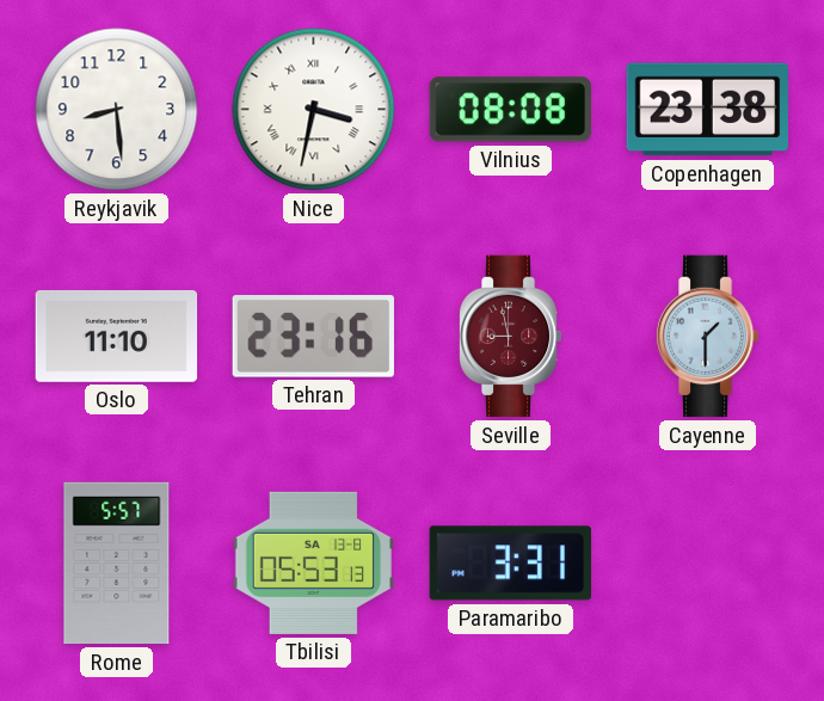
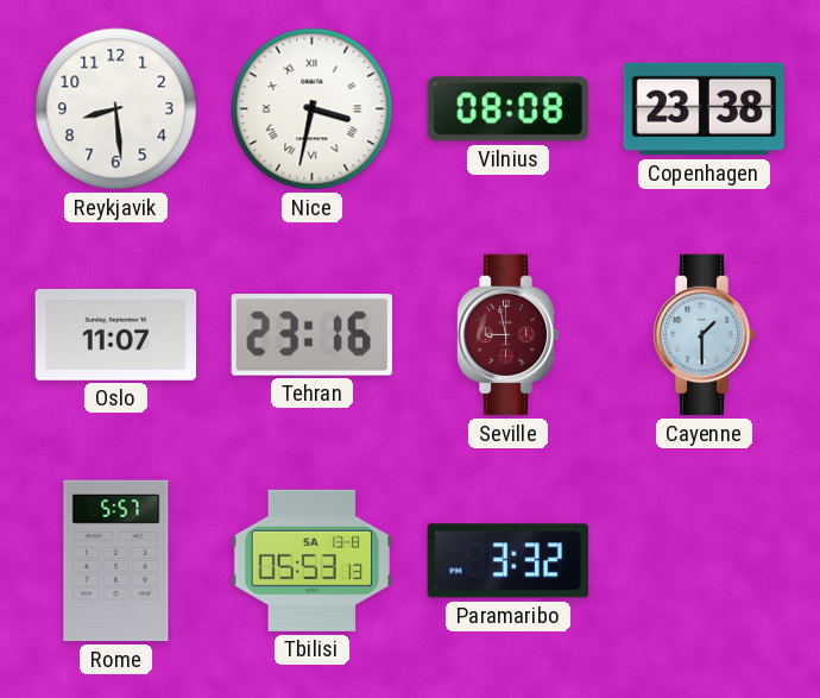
Oslo: 11:10 -> 11:07
Paramaribo: 3:31 -> 3:32
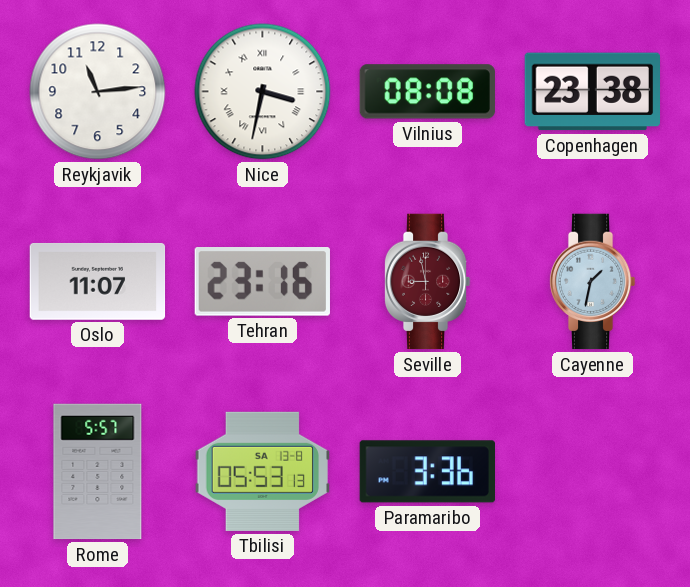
Reykjavik: 8:29 -> 11:14
Cayenne: 1:30 -> 1:32
Paramaribo: 3:32 -> 3:36
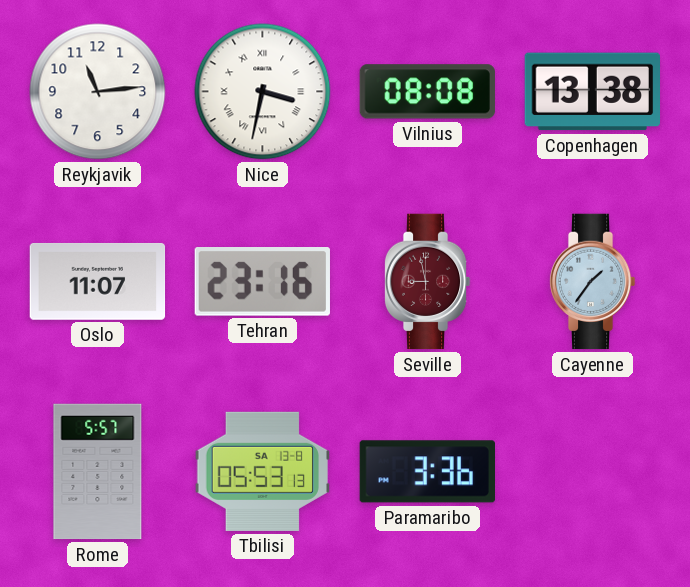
Copenhagen: 23:38 -> 13:38
Cayenne: 1:32 -> 1:36
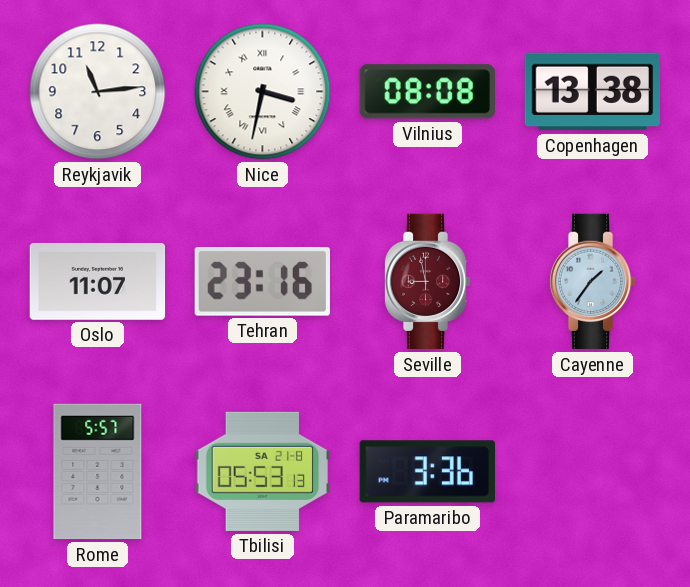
Tbilisi date: SA 13-8 -> SA 21-8
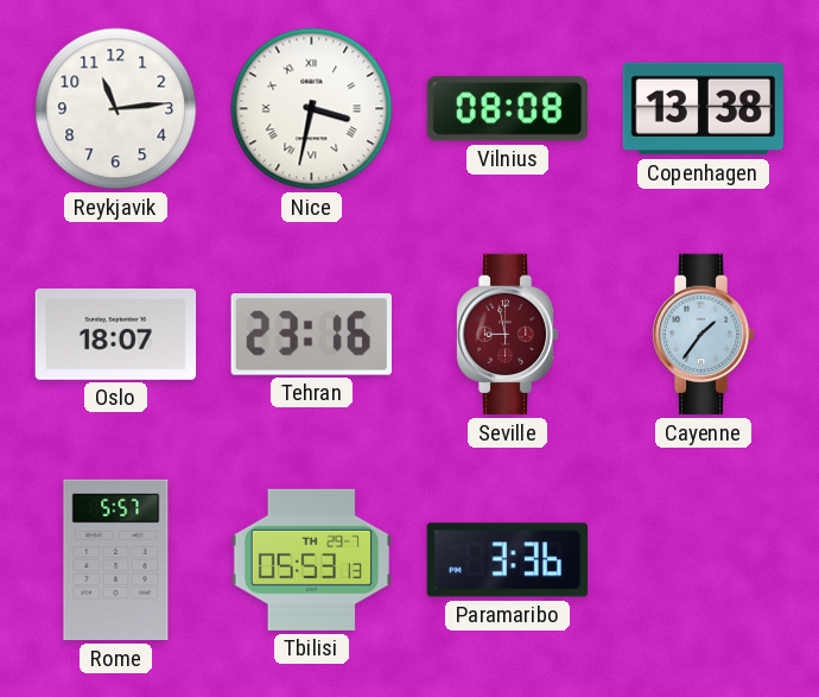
Oslo: 11:07 -> 18:07
Tbilisi date: SA 21-8 -> TH 29-7
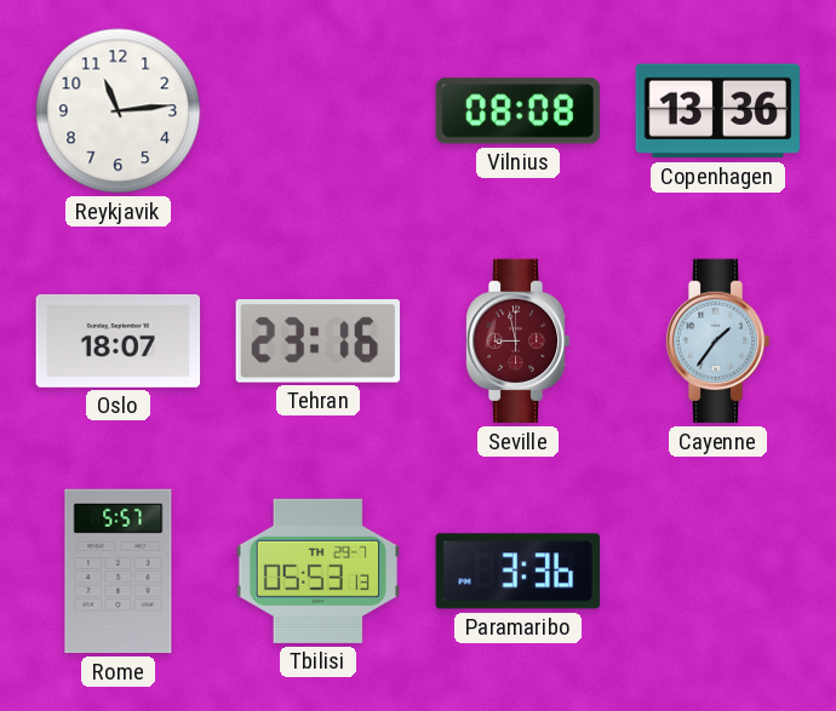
Nice: 3:32 -> none
Copenhagen: 13:38 -> 13:36
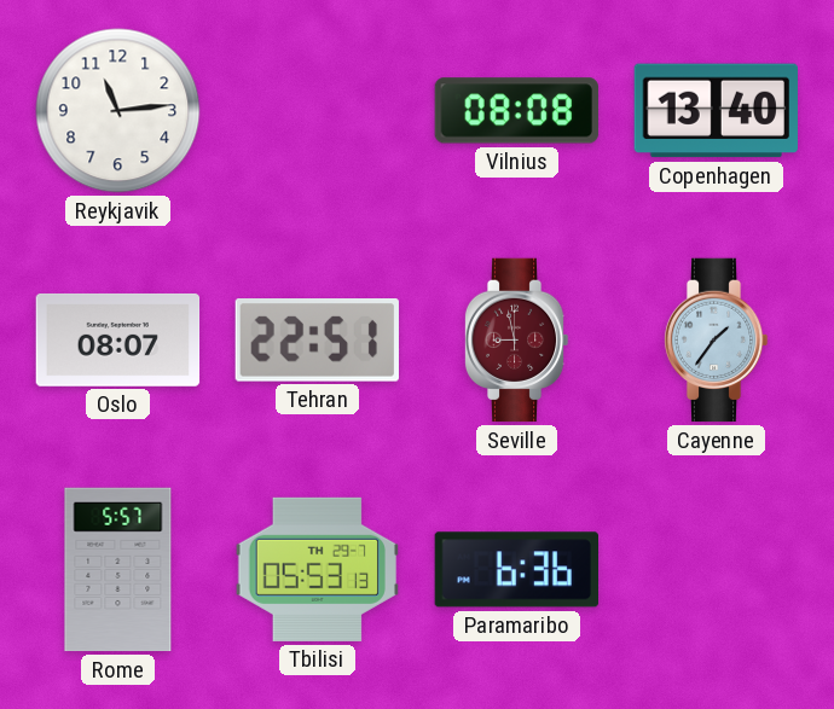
Copenhagen: 13:36 -> 13:40
Oslo: 18:07 -> 08:07
Tehran: 23:16 -> 22:51
Paramaribo: 3:36 -> 6:36
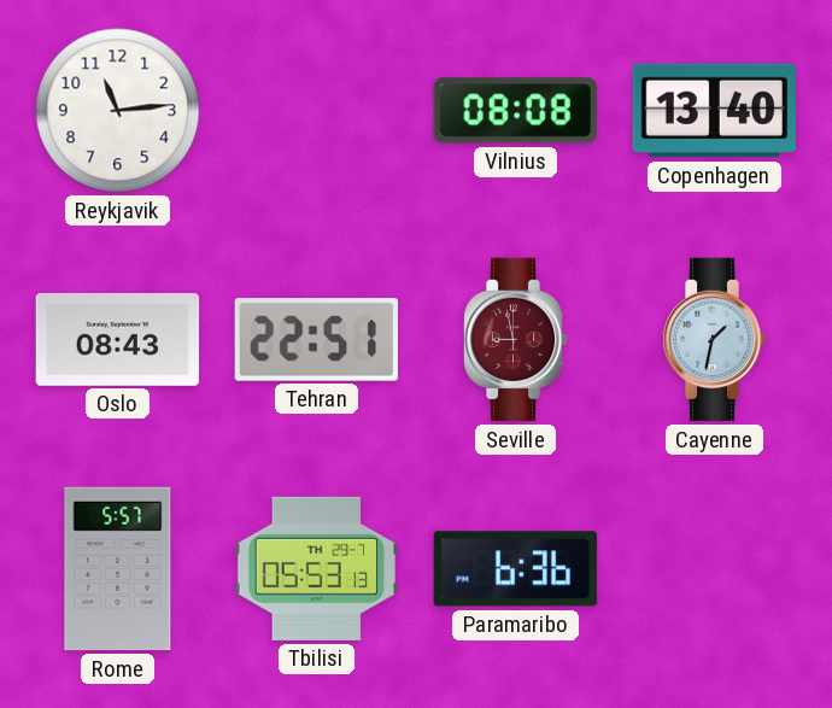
Oslo: 08:07 -> 08:43
Cayenne: 1:36 -> 1:32
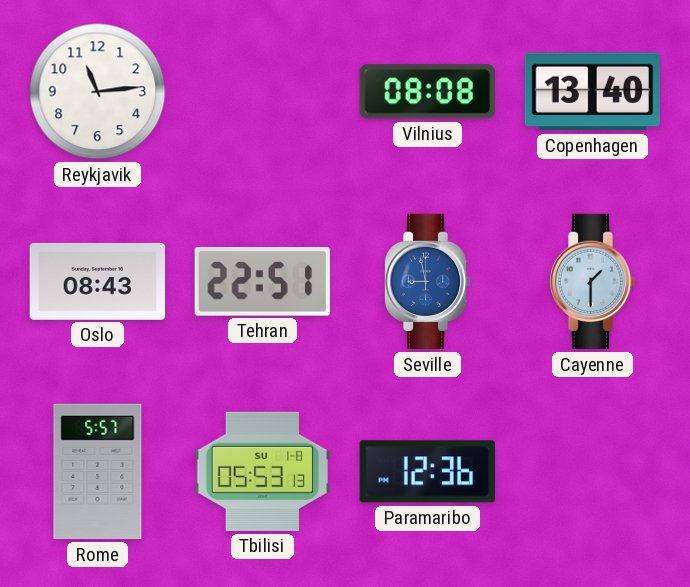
Seville dial: burgundy -> blue
Cayenne: 1:32 -> 1:30
Tbilisi date: TH 29-7 -> SU 1-8
Paramaribo: 6:36 -> 12:36
